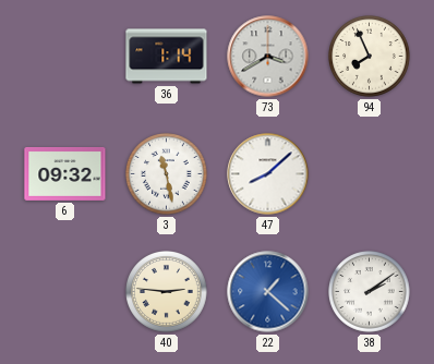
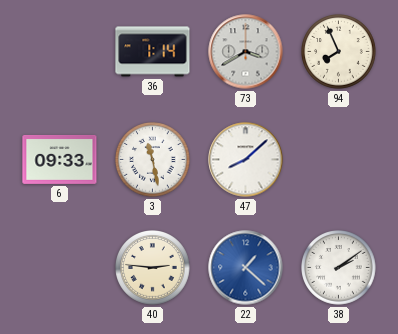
6: 09:32 -> 09:33
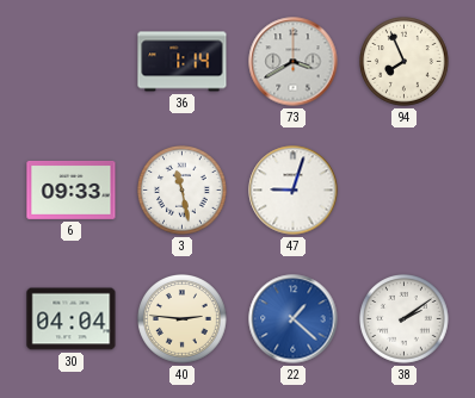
47: 8:08 -> 9:03
30: none -> 04:04
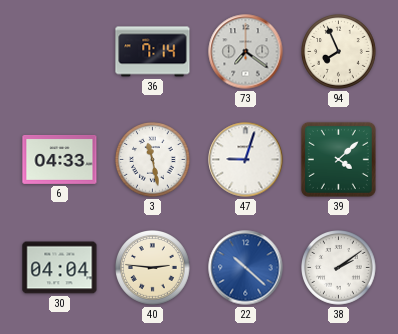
36: 1:14 -> 7:14
73: 3:40 -> 7:21
6: 09:33 -> 04:33
39: none -> 4:08
22: 1:22 -> 10:22
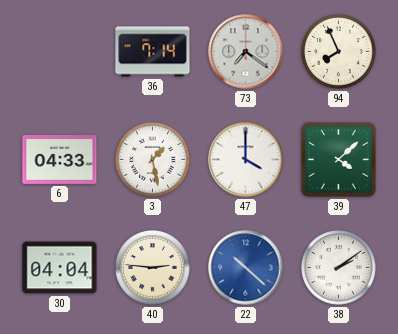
3: 11:28 -> 1:28
47: 9:03 -> 4:00
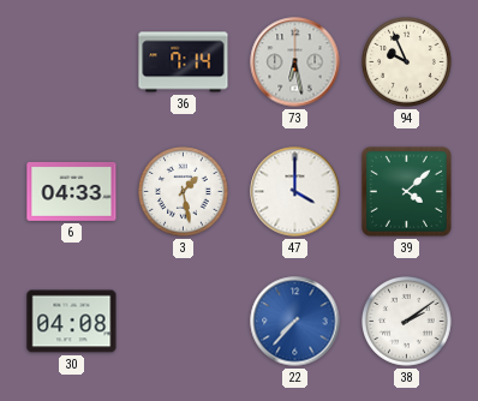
73: 7:21 -> 6:28
94: 7:56 -> 9:56
30: 04:04 -> 04:08
40: 2:46 -> none
22: 10:22 -> 7:37
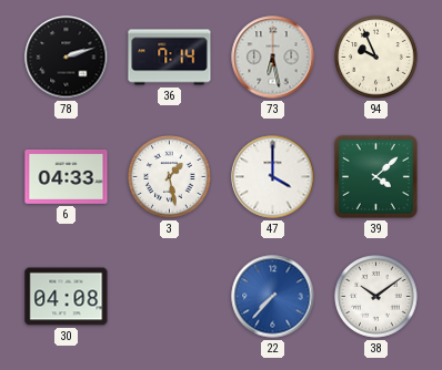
78: none -> 2:12
38: 2:09 -> 10:09
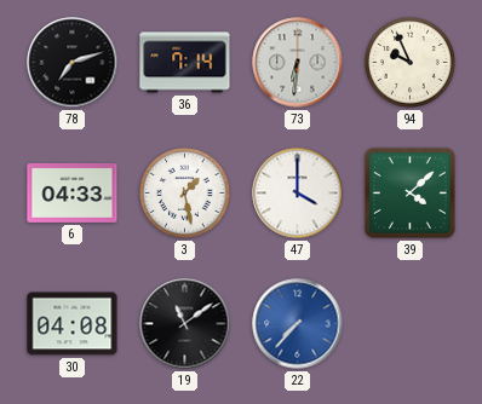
78: 2:12 -> 7:12
73: 6:28 -> 6:31
19: none -> 11:09
38: 10:09 -> none
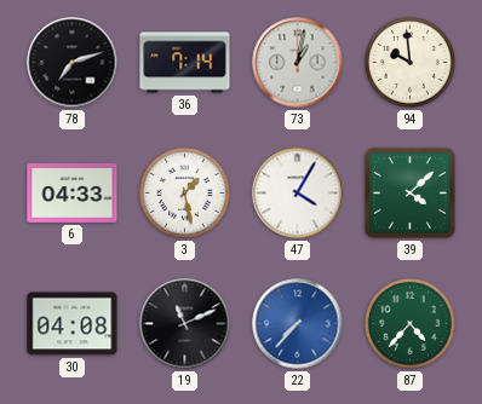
73: 6:31 -> 1:02
94: 9:56 -> 9:59
47: 4:00 -> 4:05
19: 11:09 -> 11:11
87: none -> 4:37
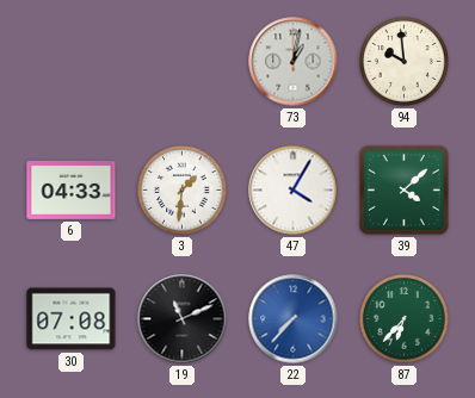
78: 7:12 -> none
36: 7:14 -> none
3: 1:28 -> 1:31
30: 04:08 -> 07:08
87: 4:37 -> 6:37
